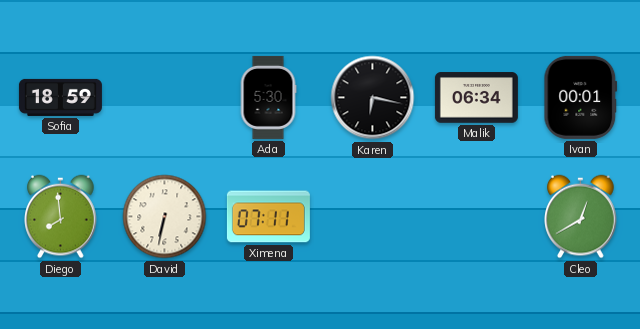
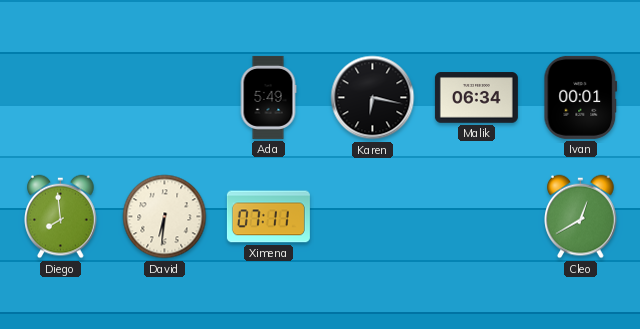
Sofia: 18:59 -> none
Ada: 5:30 -> 5:49
David: 6:32 -> 6:31
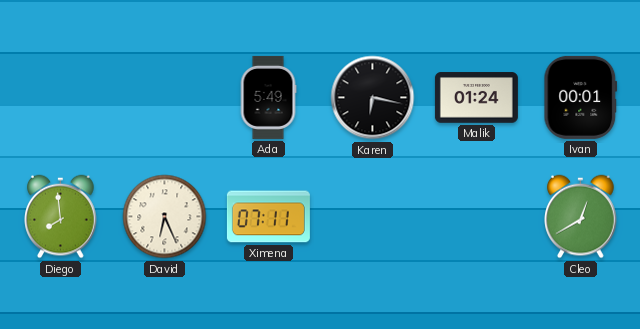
Malik: 06:34 -> 01:24
David: 6:31 -> 6:26
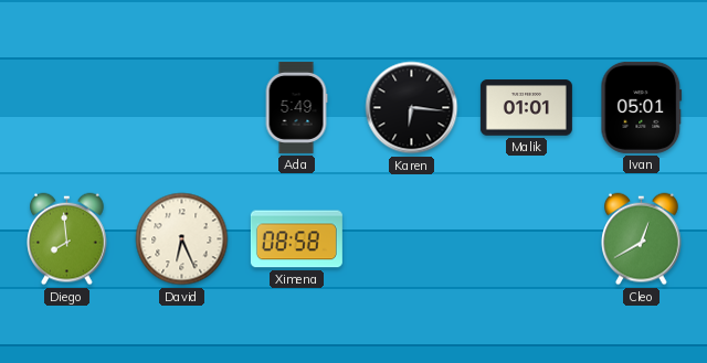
Karen: 6:17 -> 6:16
Malik: 01:24 -> 01:01
Ivan: 00:01 -> 05:01
Ximena: 07:11 -> 08:58
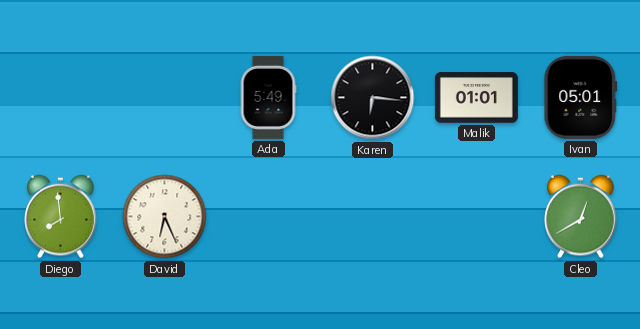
Ximena: 08:58 -> none
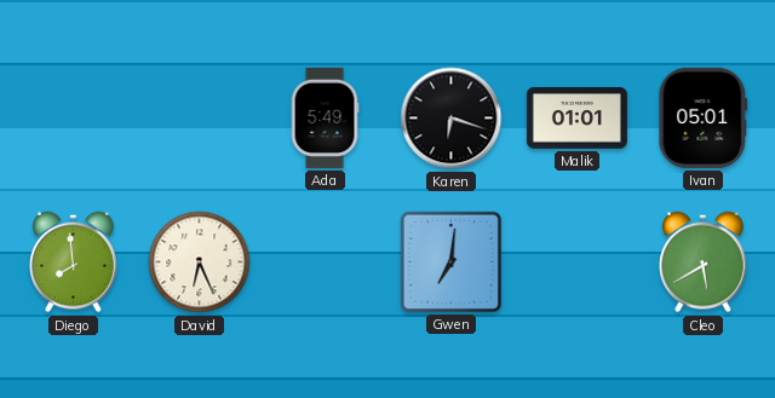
Karen: 6:16 -> 6:18
Gwen: none -> 7:01
Cleo: 12:40 -> 5:40
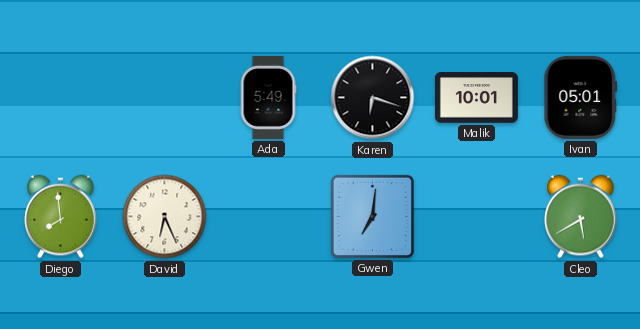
Malik: 01:01 -> 10:01
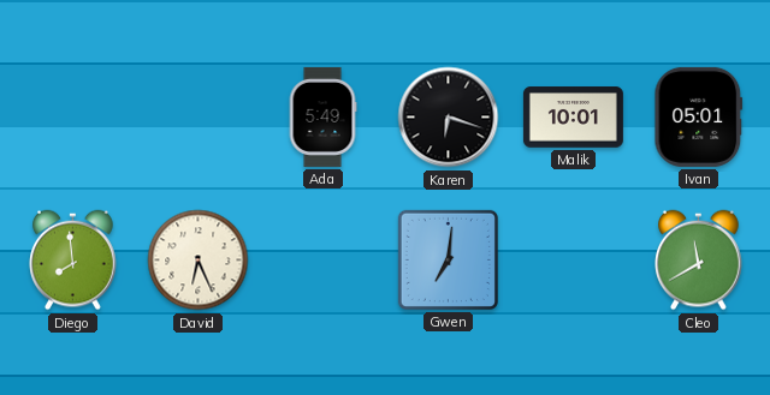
Cleo: 5:40 -> 11:40
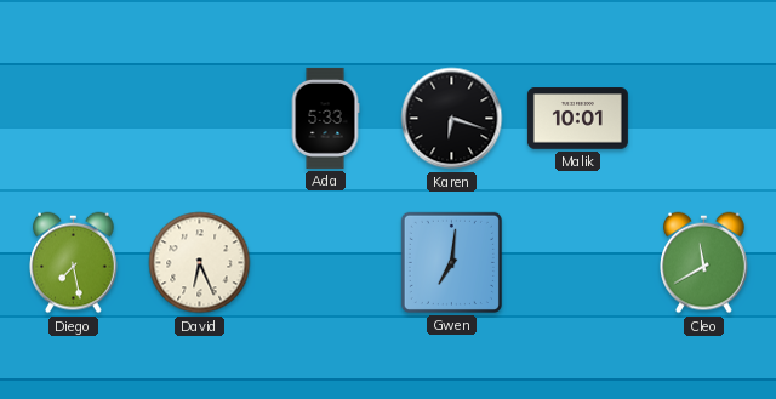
Ada: 5:49 -> 5:33
Ivan: 05:01 -> none
Diego: 7:59 -> 7:28
